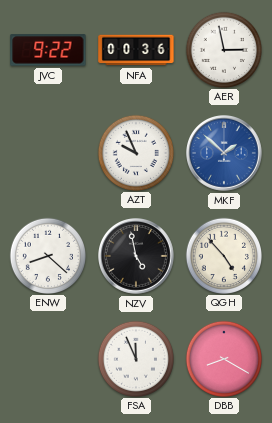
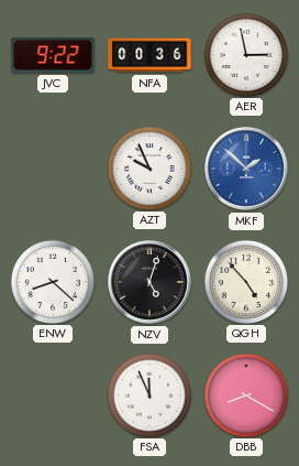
NZV: 4:58 -> 5:03
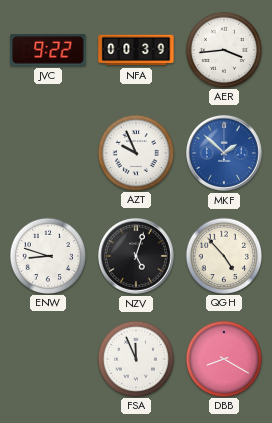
NFA: 00:36 -> 00:39
AER: 2:58 -> 3:44
ENW: 8:22 -> 8:48
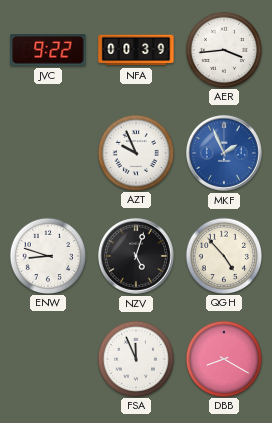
MKF: 1:52 -> 1:56
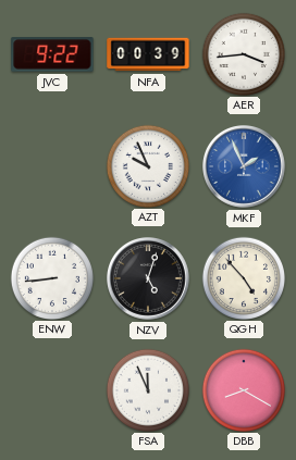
ENW: 8:48 -> 8:44
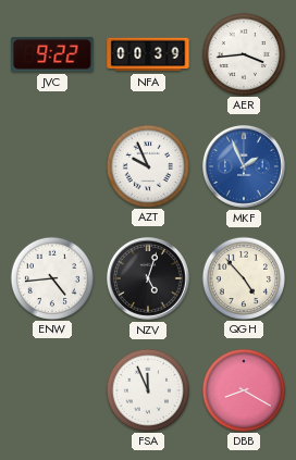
ENW: 8:44 -> 4:44
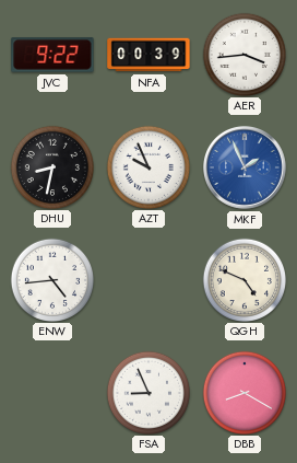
DHU: none -> 8:32
NZV: 5:03 -> none
QGH: 4:53 -> 4:49
FSA: 11:56 -> 8:56
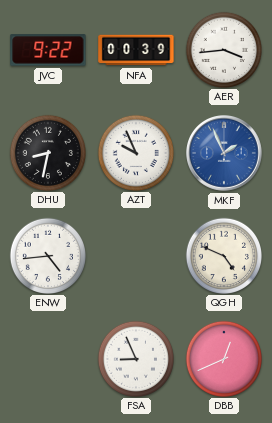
DBB: 8:20 -> 12:41
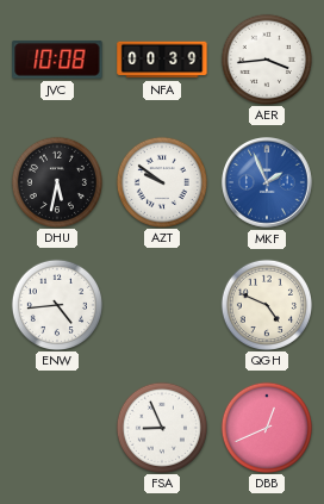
JVC: 9:22 -> 10:08
DHU: 8:32 -> 5:32
AZT: 9:56 -> 9:51
